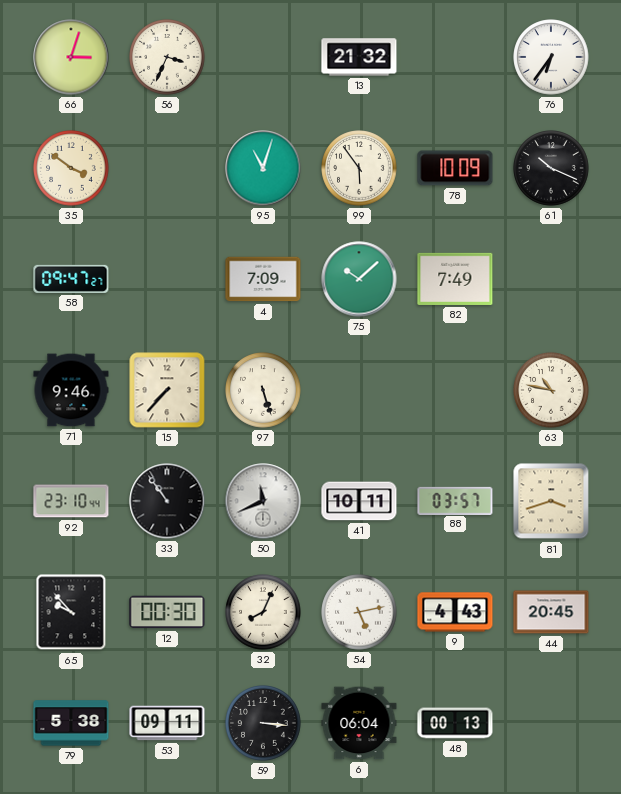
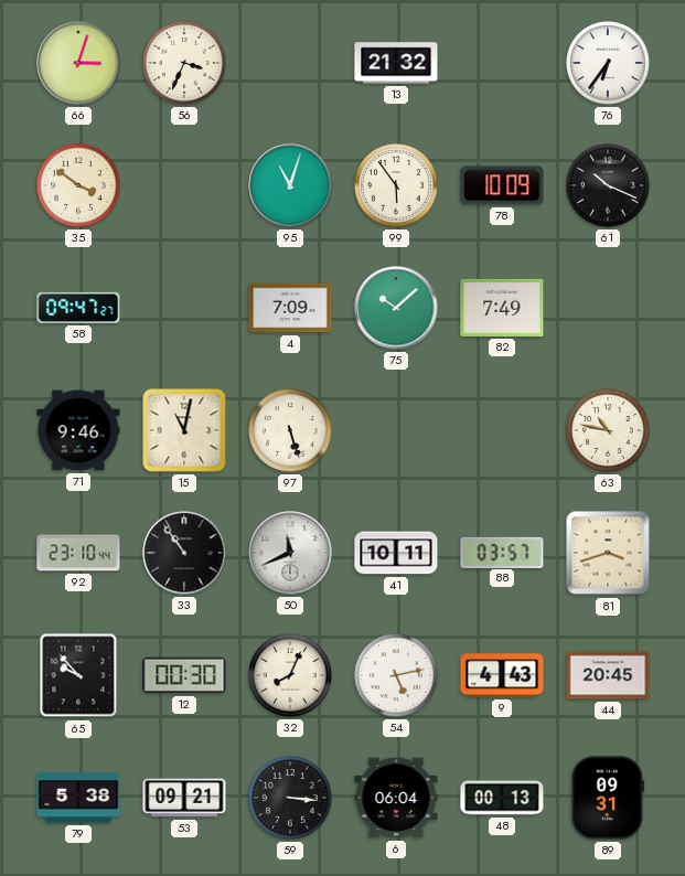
15: 7:37 -> 11:02
53: 09:11 -> 09:21
89: none -> 09:31
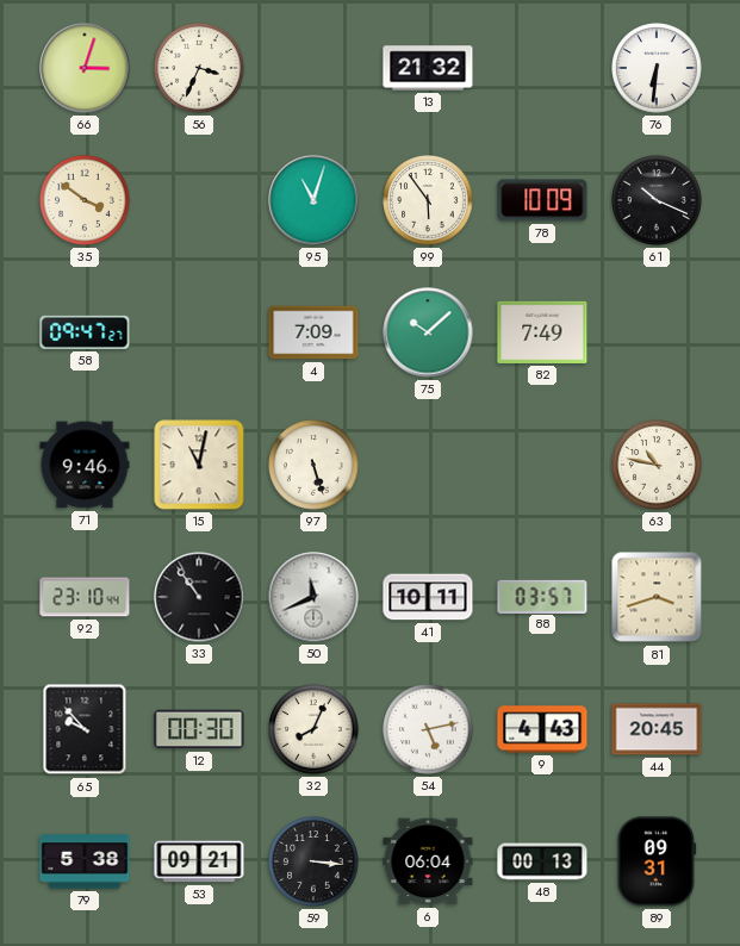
76: 6:36 -> 6:31
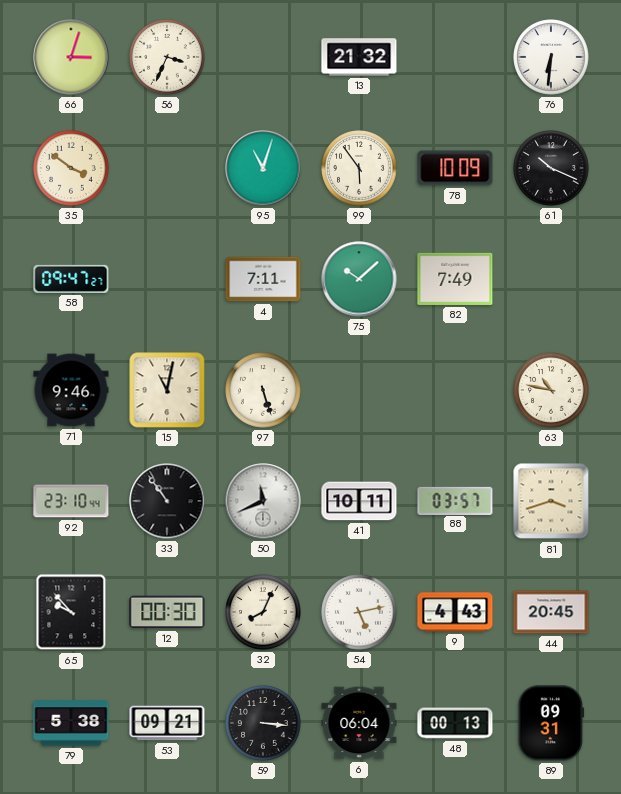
4: 7:09 -> 7:11
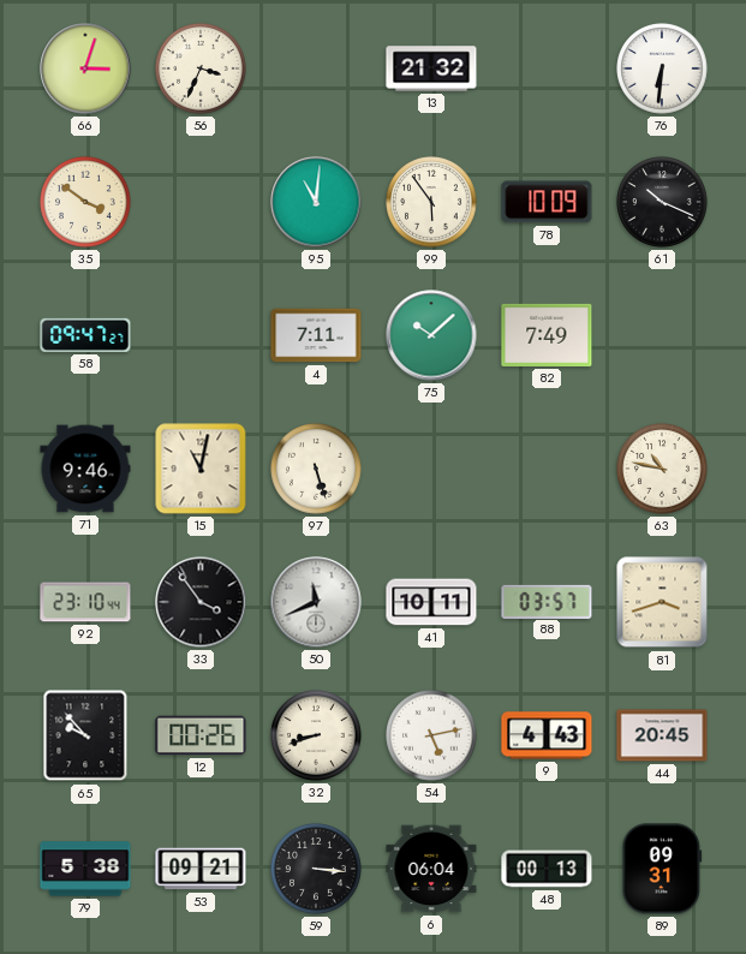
95: 11:03 -> 11:01
33: 10:54 -> 3:54
12: 00:30 -> 00:26
32: 8:04 -> 8:42
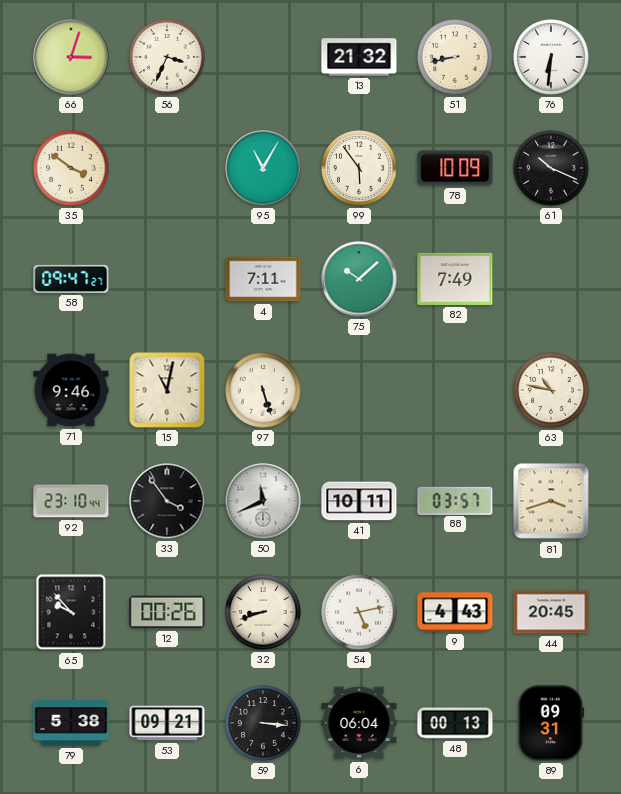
51: none -> 8:43
95: 11:01 -> 11:05
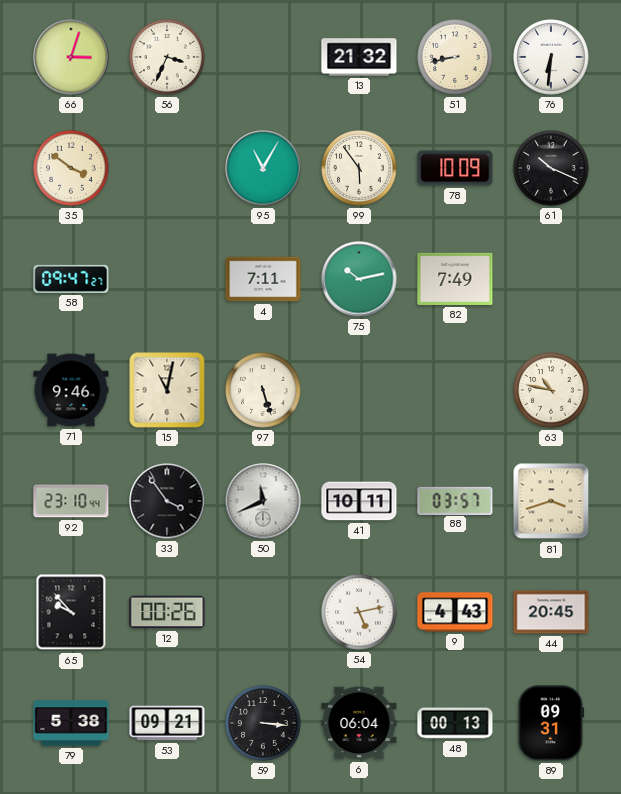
75: 10:08 -> 10:13
32: 8:42 -> none
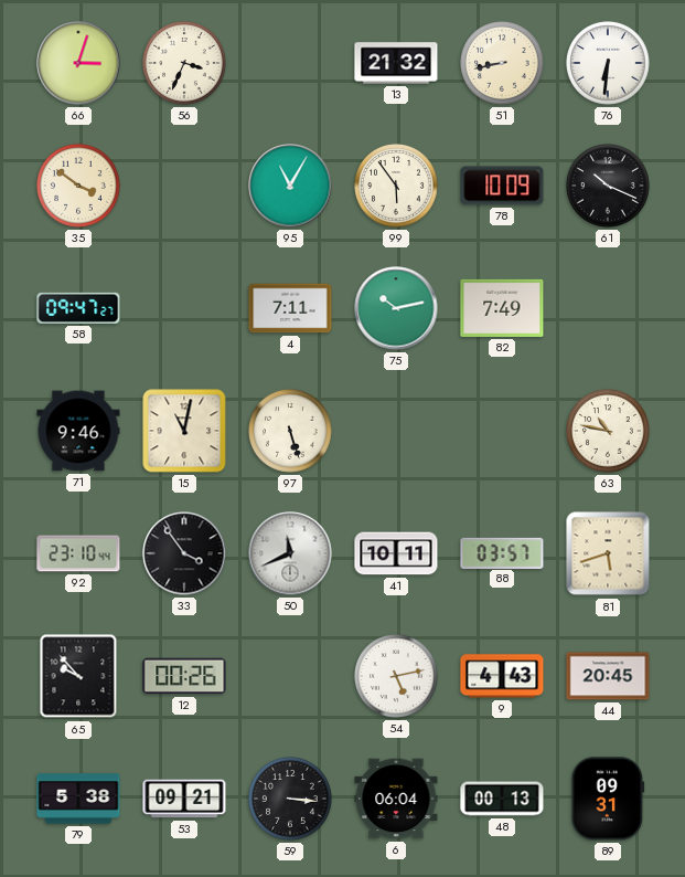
81: 3:42 -> 5:42
